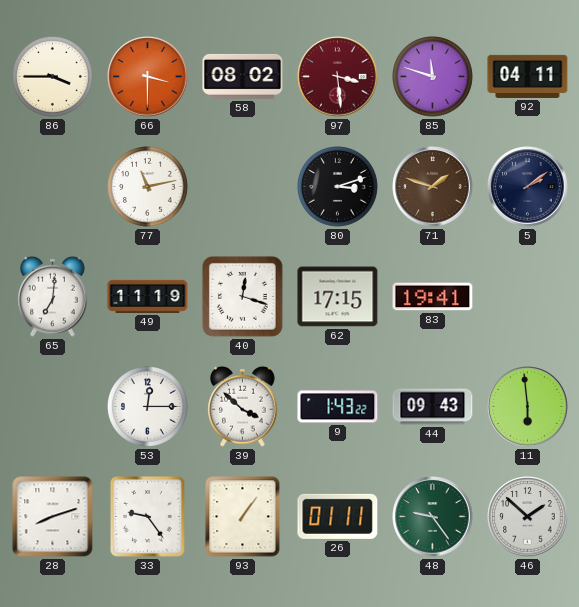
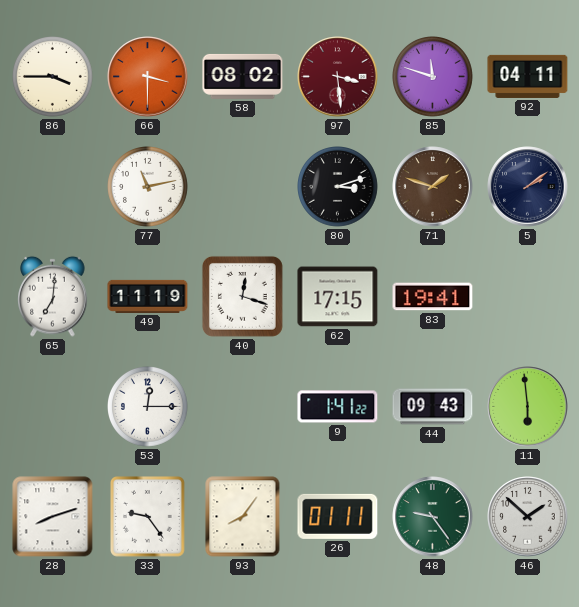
39: 3:52 -> none
9: 1:43 -> 1:41
93: 1:06 -> 8:06
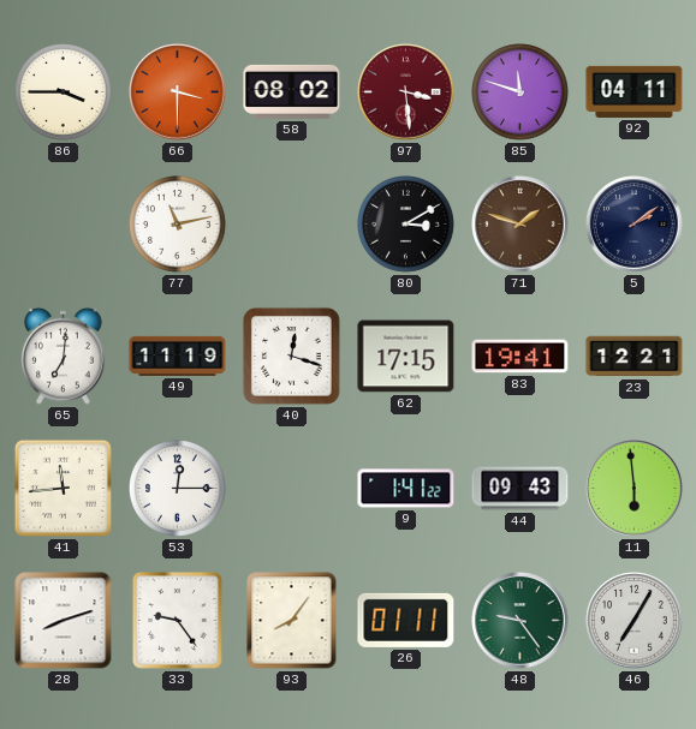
80: 3:12 -> 3:10
23: none -> 12:21
41: none -> 11:44
46: 1:52 -> 7:05
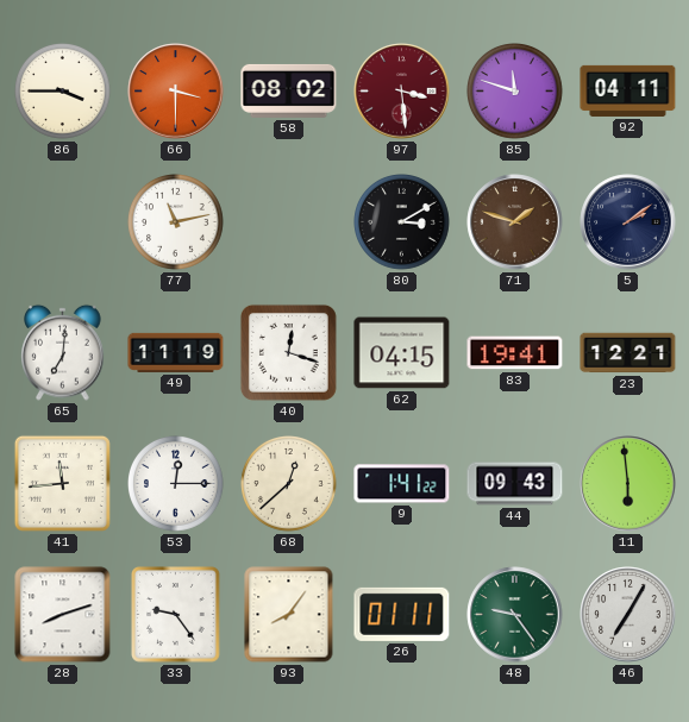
62: 17:15 -> 04:15
68: none -> 12:38
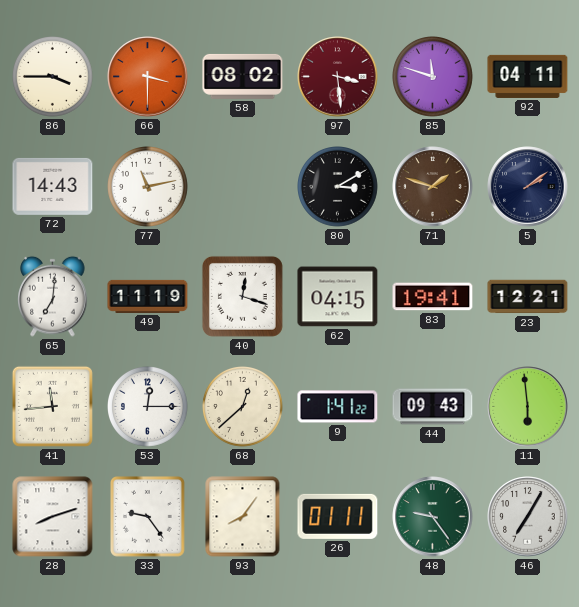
72: none -> 14:43
